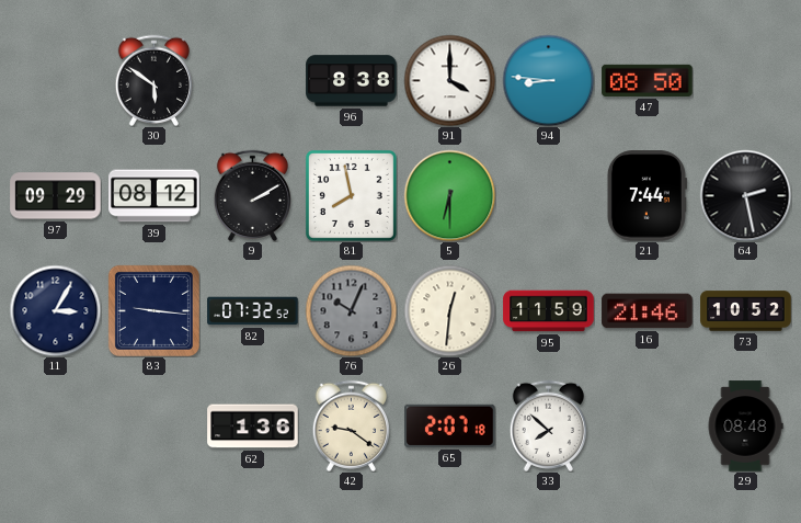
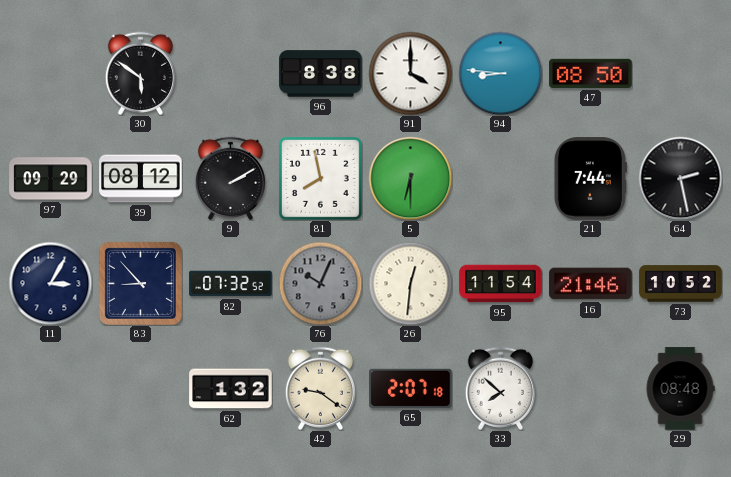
83: 9:16 -> 8:53
95: 11:59 -> 11:54
62: 1:36 -> 1:32
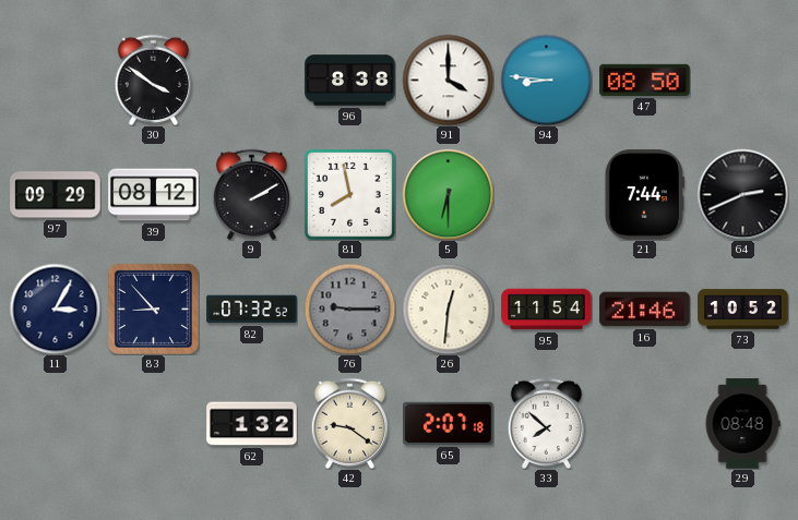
30: 5:51 -> 3:51
64: 2:28 -> 2:41
76: 10:04 -> 9:15
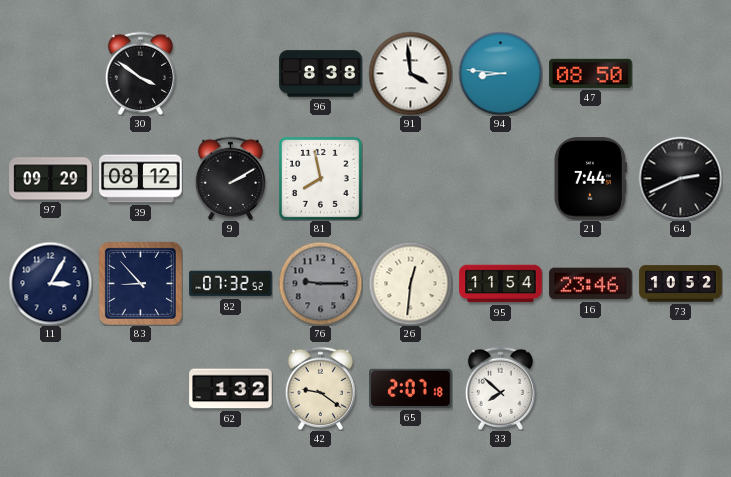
91: 4:00 -> 3:59
5: 6:30 -> none
16: 21:46 -> 23:46
29: 08:48 -> none
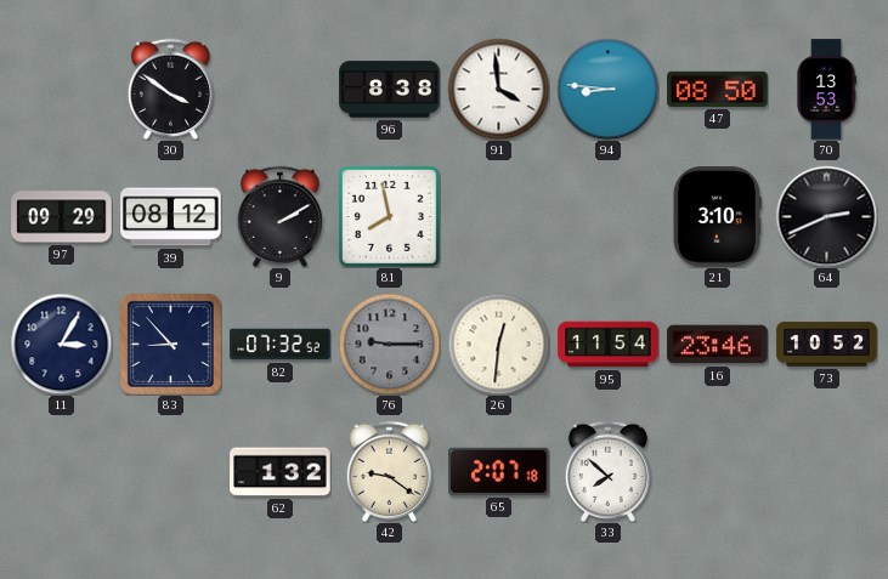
70: none -> 13:53
21: 7:44 -> 3:10
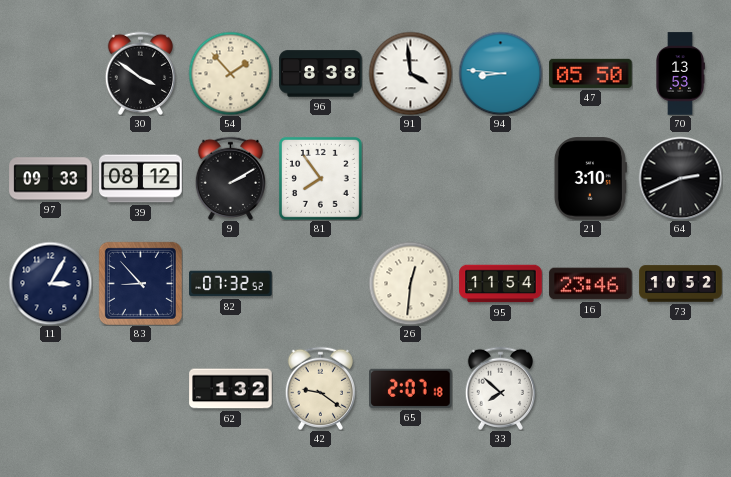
54: none -> 1:53
47: 08:50 -> 05:50
97: 09:29 -> 09:33
81: 7:58 -> 7:54
76: 9:15 -> none
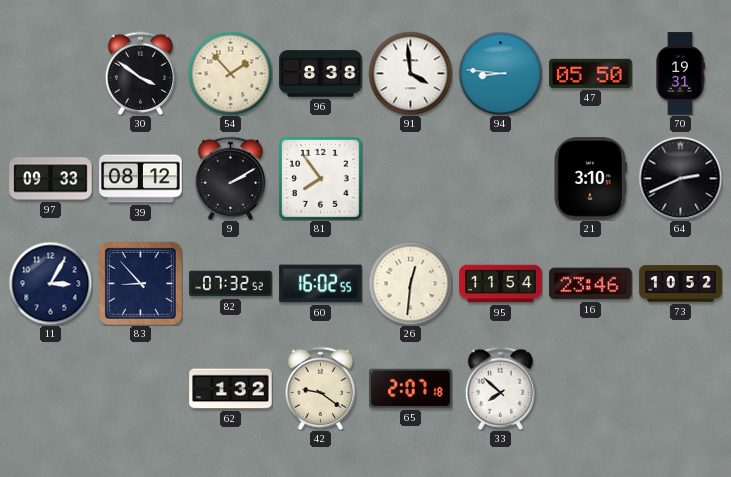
70: 13:53 -> 19:31
60: none -> 16:02
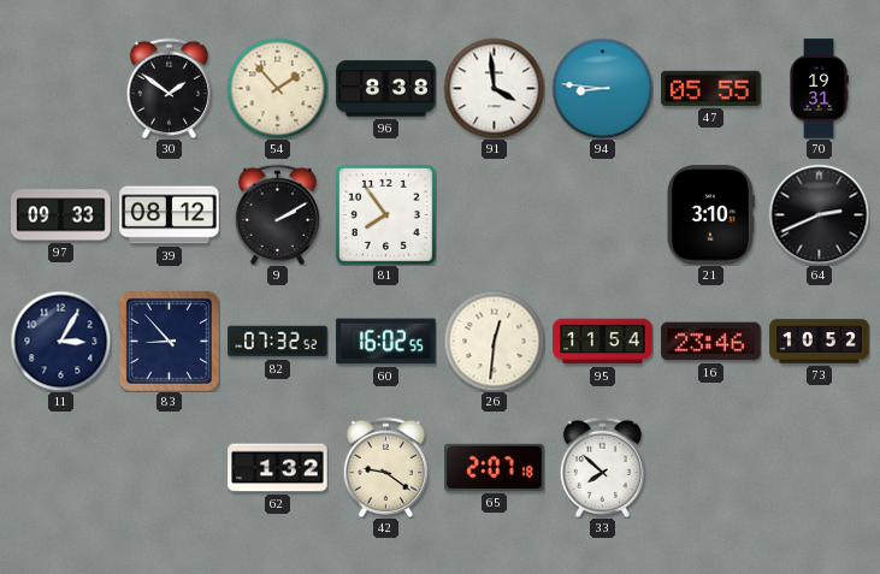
30: 3:51 -> 1:51
47: 05:50 -> 05:55
